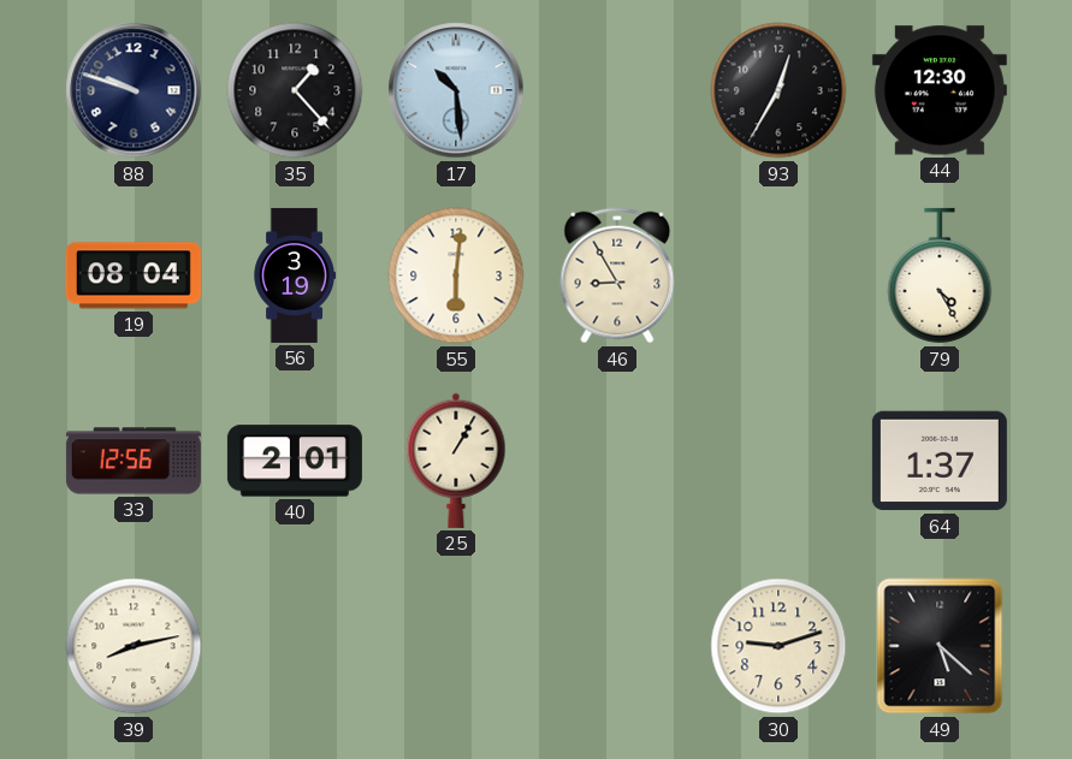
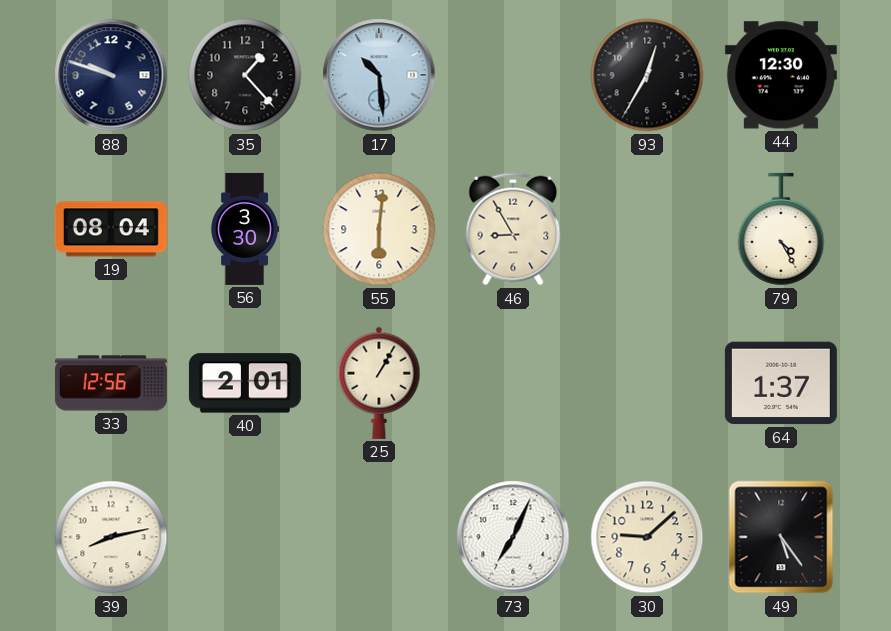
56: 3:19 -> 3:30
73: none -> 7:04
30: 9:12 -> 9:08
49: 5:22 -> 5:24
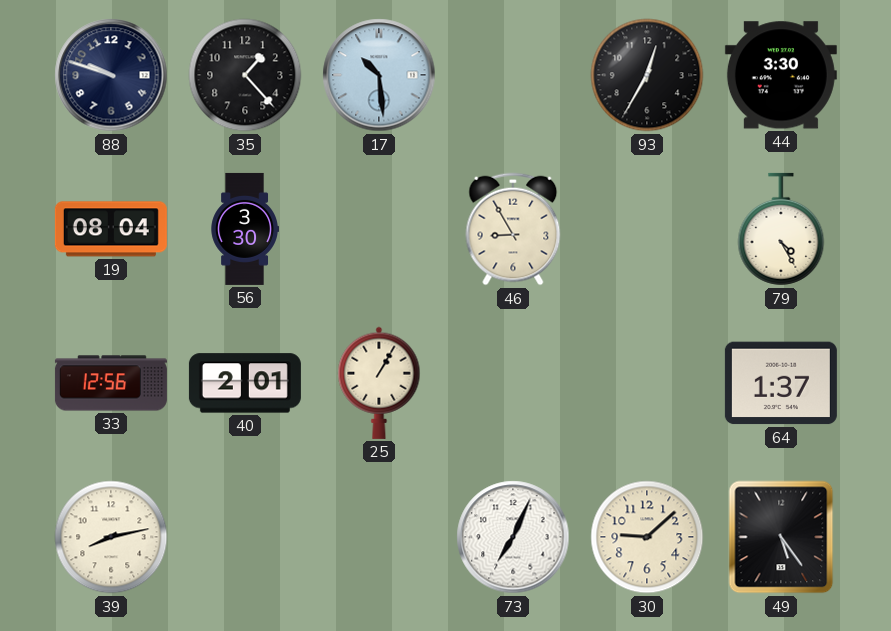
44: 12:30 -> 3:30
55: 6:01 -> none
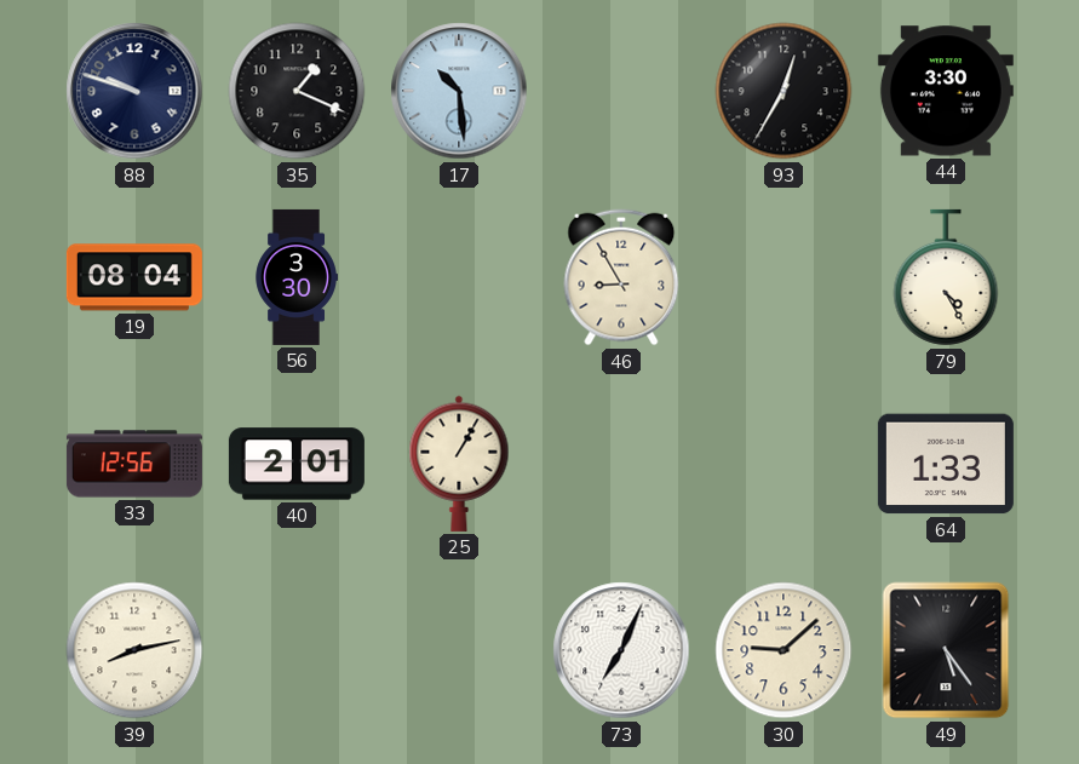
35: 1:23 -> 1:19
64: 1:37 -> 1:33
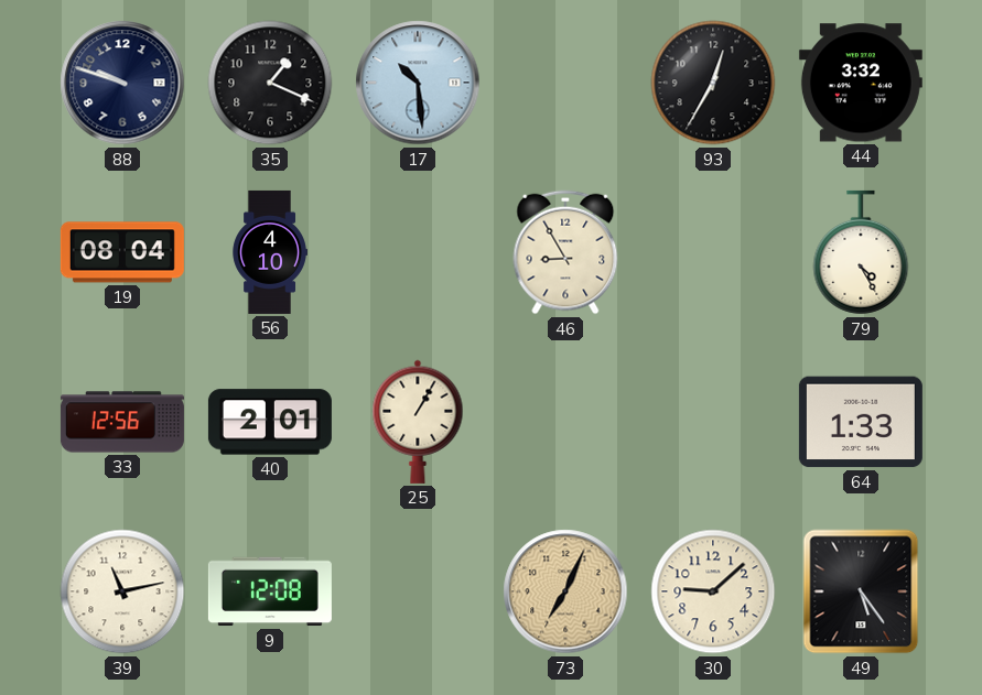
44: 3:30 -> 3:32
56: 3:30 -> 4:10
39: 8:13 -> 11:13
9: none -> 12:08
73 dial: white -> champagne
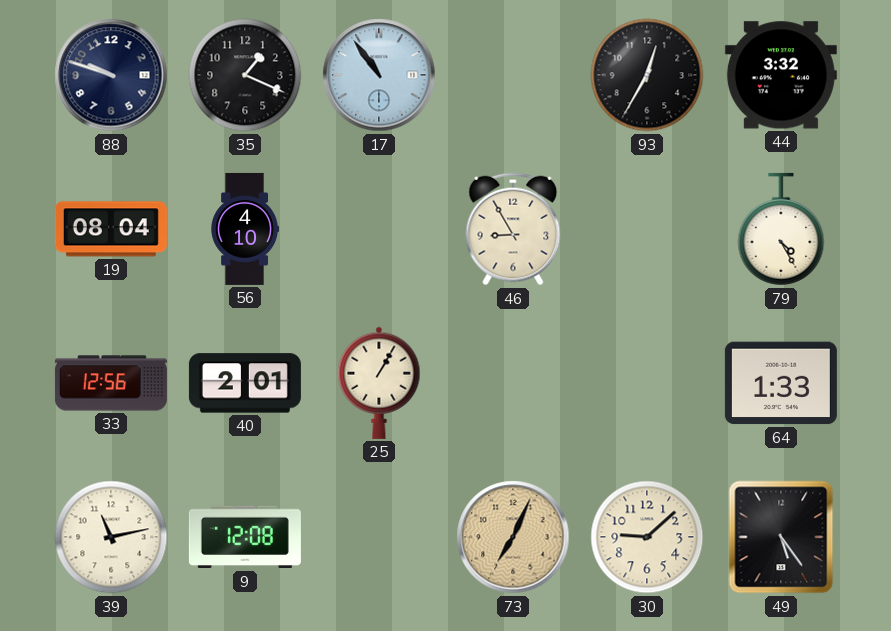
17: 10:29 -> 10:54
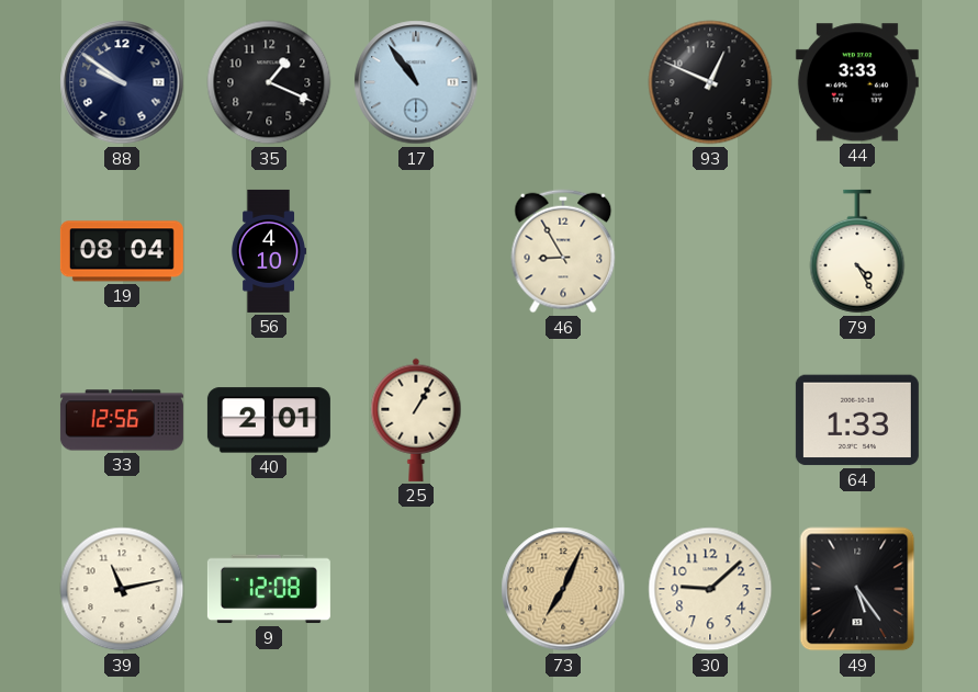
88: 9:48 -> 9:51
93: 12:35 -> 12:49
44: 3:32 -> 3:33
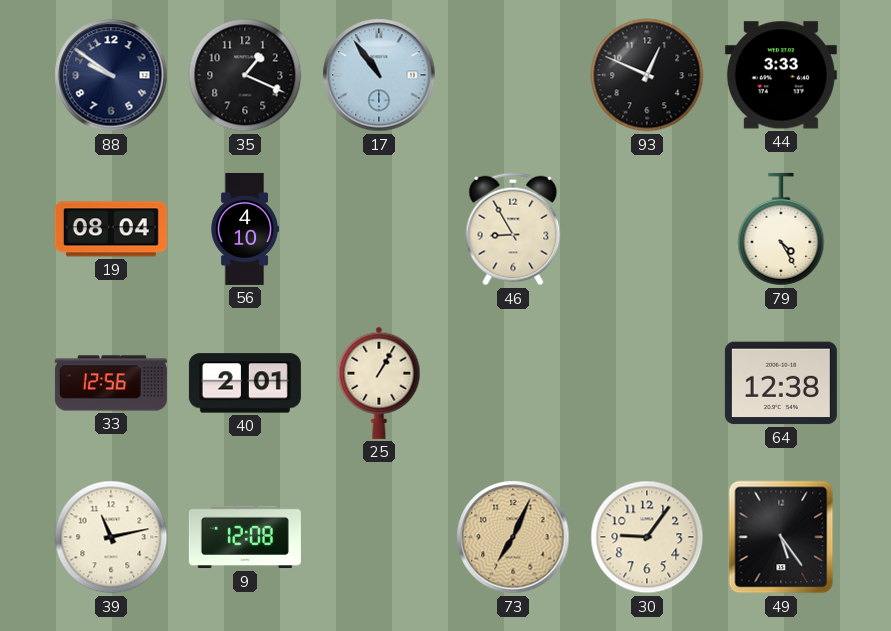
64: 1:33 -> 12:38
30: 9:08 -> 9:06
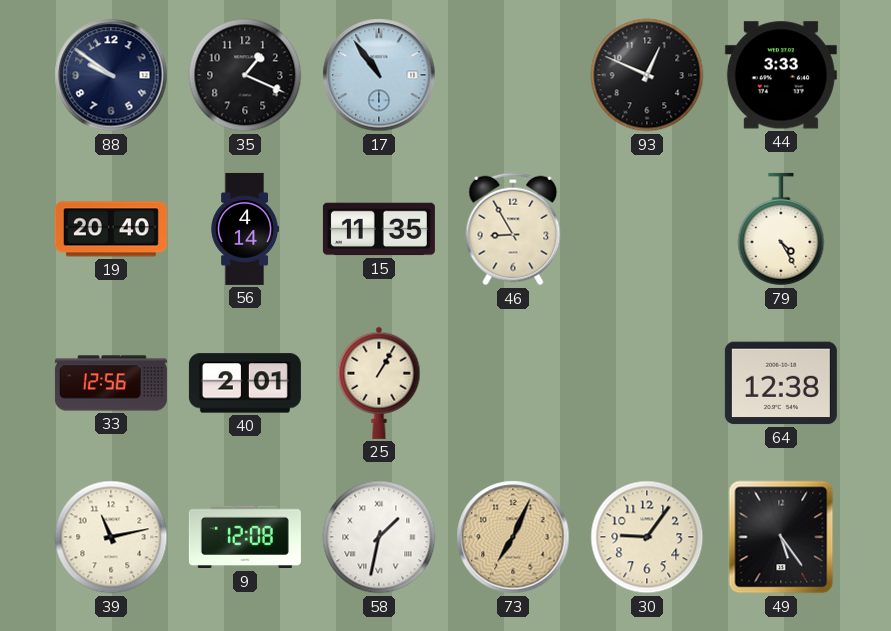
19: 08:04 -> 20:40
56: 4:10 -> 4:14
15: none -> 11:35
58: none -> 1:32
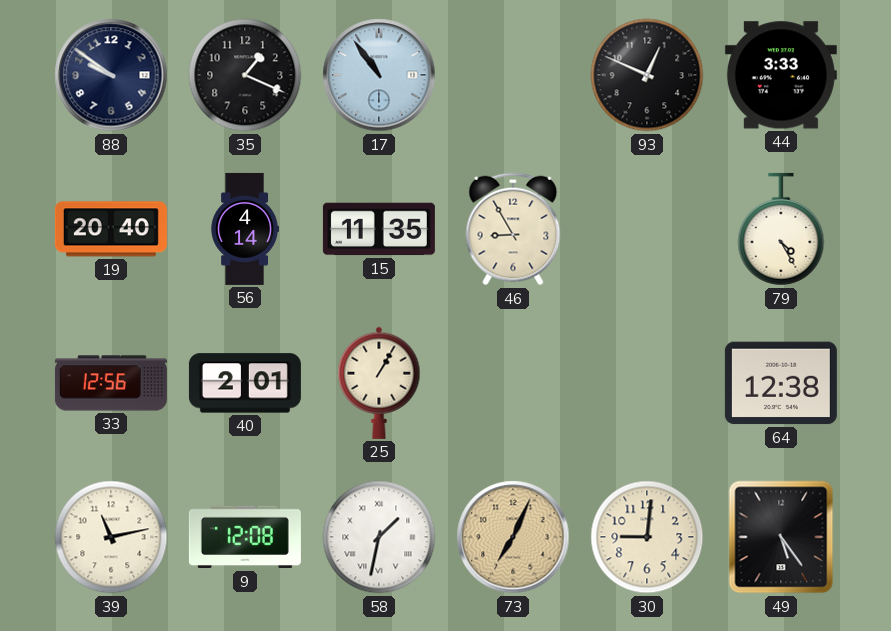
30: 9:06 -> 9:01
